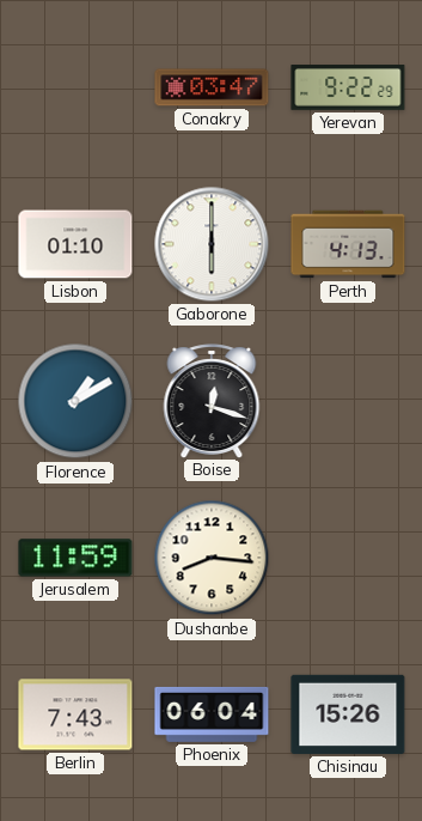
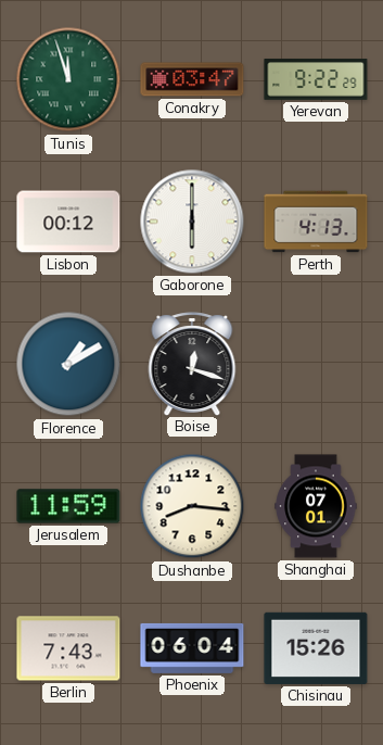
Tunis: none -> 11:57
Lisbon: 01:10 -> 00:12
Shanghai: none -> 07:01
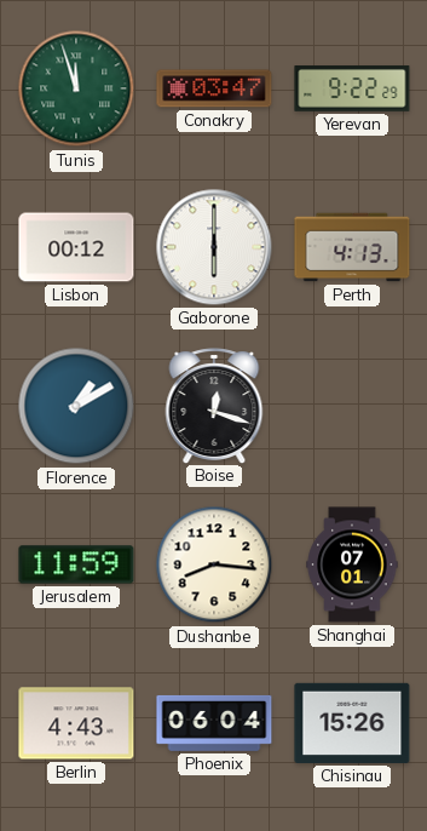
Berlin: 7:43 -> 4:43
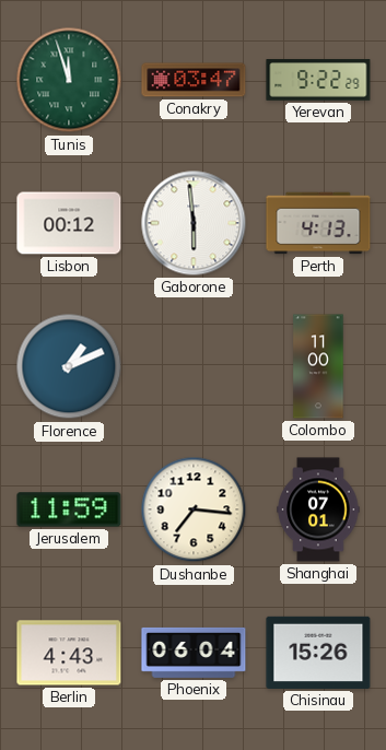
Gaborone: 6:00 -> 5:59
Florence: 1:10 -> 1:11
Boise: 12:18 -> none
Colombo: none -> 11:00
Dushanbe: 8:16 -> 7:16
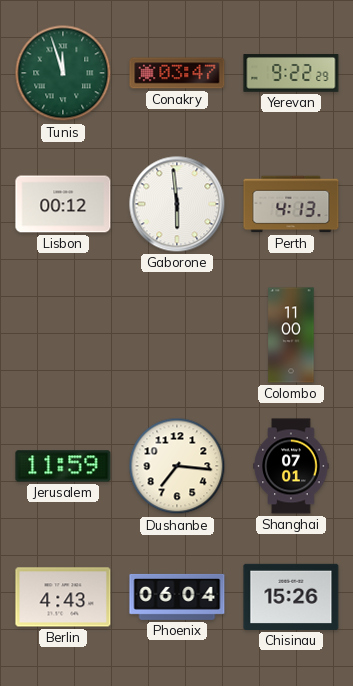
Florence: 1:11 -> none
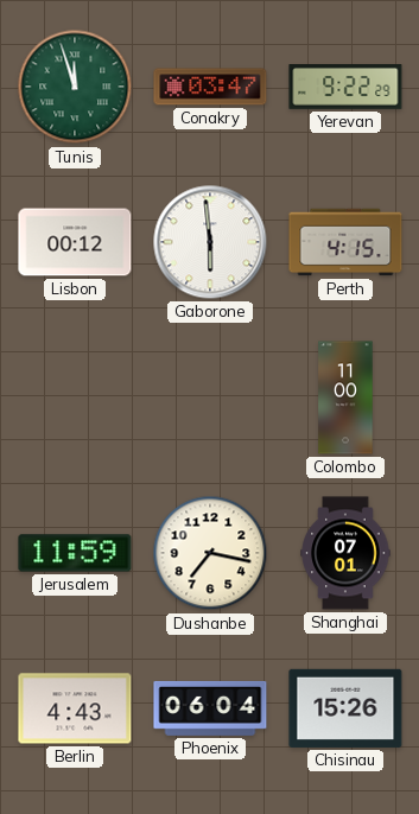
Perth: 4:13 -> 4:15
Dushanbe: 7:16 -> 7:17
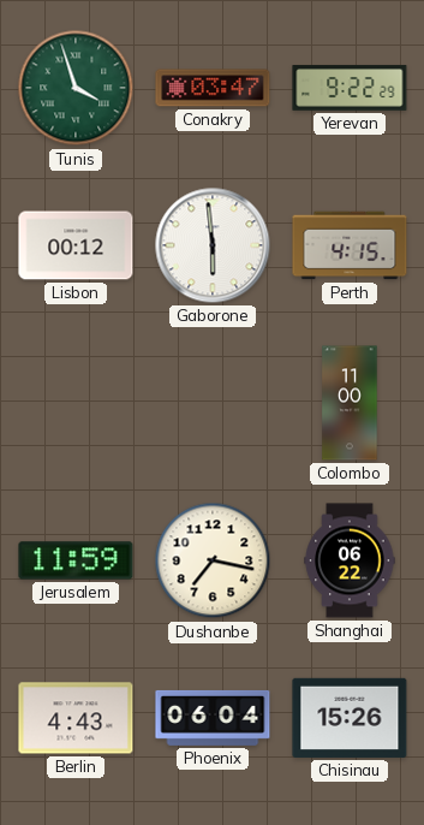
Tunis: 11:57 -> 3:57
Shanghai: 07:01 -> 06:22
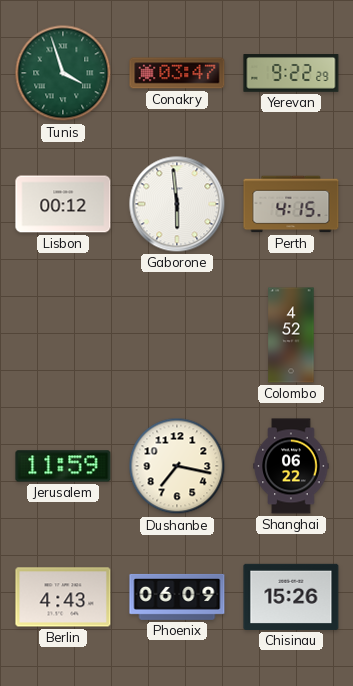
Colombo: 11:00 -> 4:52
Phoenix: 06:04 -> 06:09
